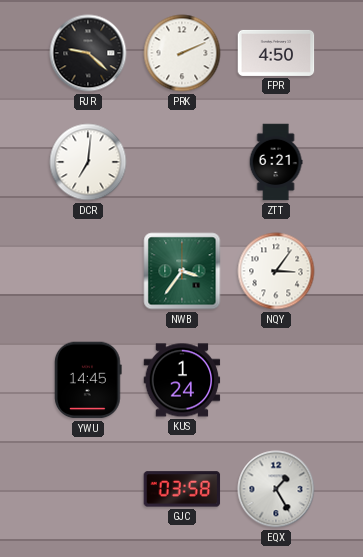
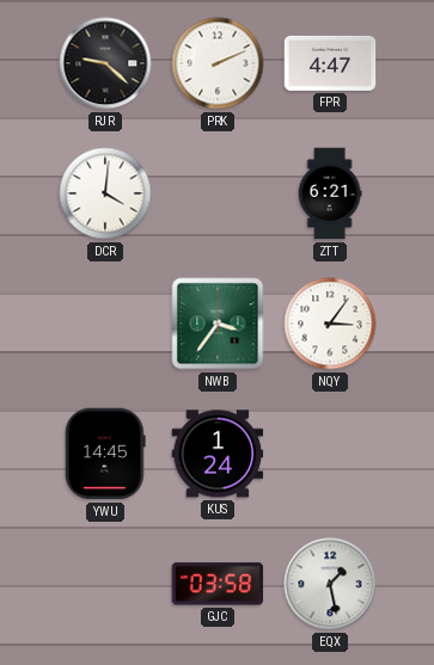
FPR: 4:50 -> 4:47
DCR: 7:01 -> 4:01
EQX: 1:25 -> 1:28
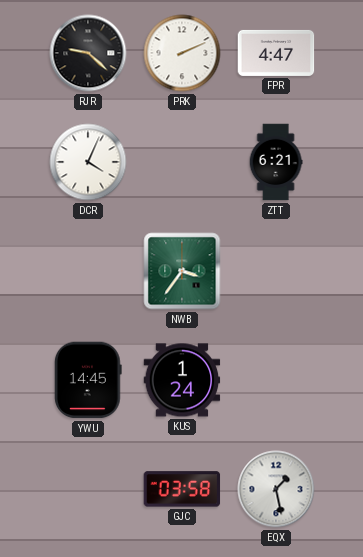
DCR: 4:01 -> 4:04
NQY: 3:06 -> none
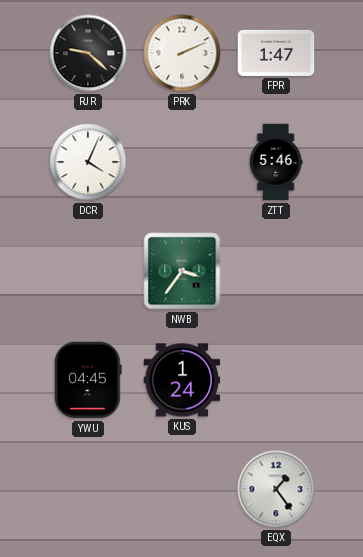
FPR: 4:47 -> 1:47
ZTT: 6:21 -> 5:46
YWU: 14:45 -> 04:45
GJC: 03:58 -> none
EQX: 1:28 -> 1:24
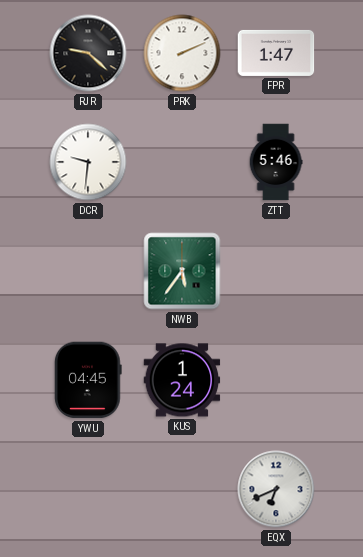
DCR: 4:04 -> 9:31
NWB: 3:36 -> 5:36
EQX: 1:24 -> 6:41
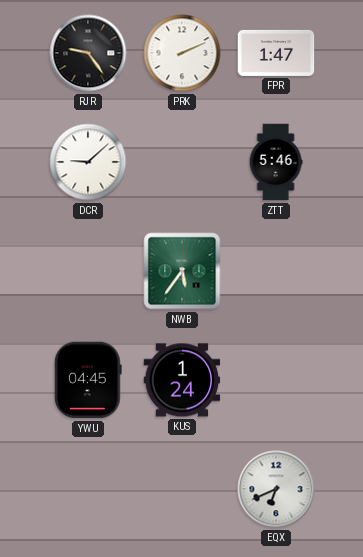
RJR: 9:22 -> 9:24
DCR: 9:31 -> 9:08
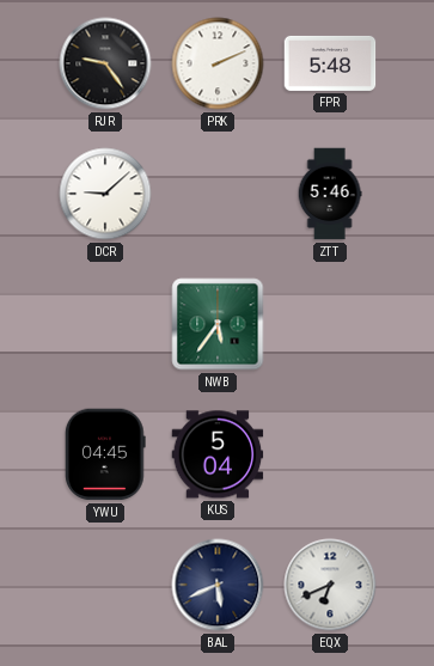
FPR: 1:47 -> 5:48
KUS: 1:24 -> 5:04
BAL: none -> 5:41
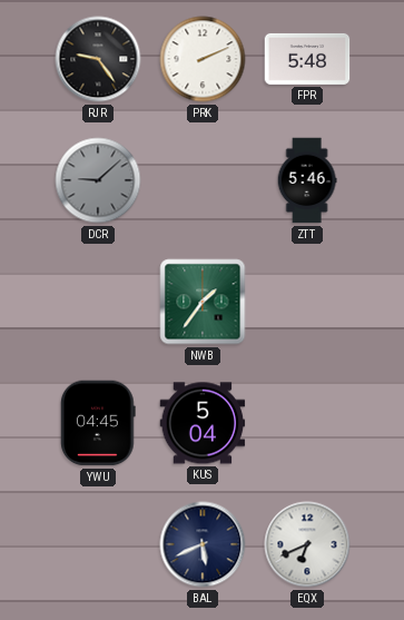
DCR dial: white -> grey
NWB: 5:36 -> 1:36
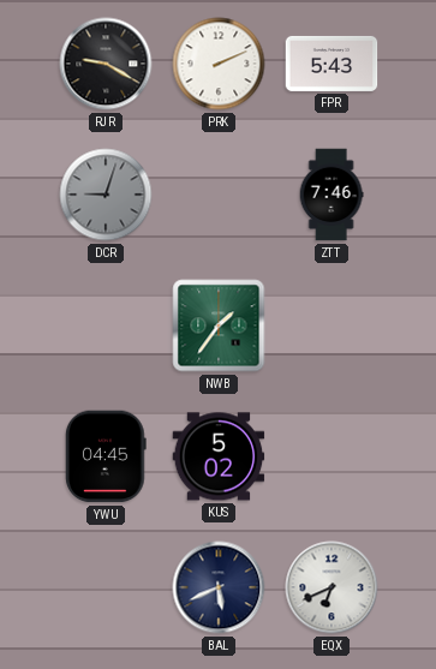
RJR: 9:24 -> 9:20
FPR: 5:48 -> 5:43
DCR: 9:08 -> 9:03
ZTT: 5:46 -> 7:46
KUS: 5:04 -> 5:02
